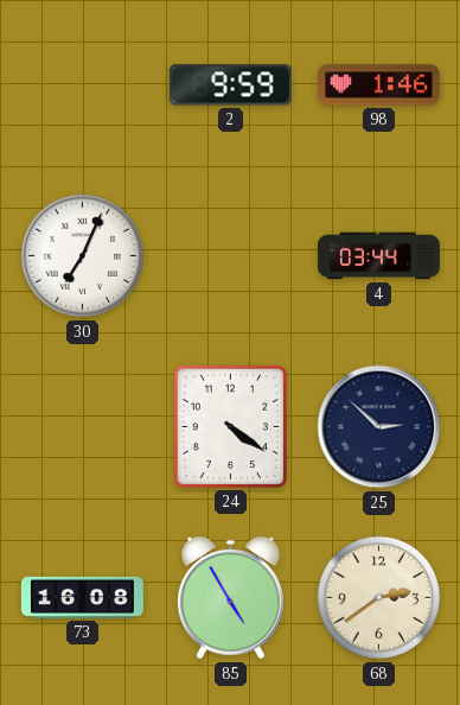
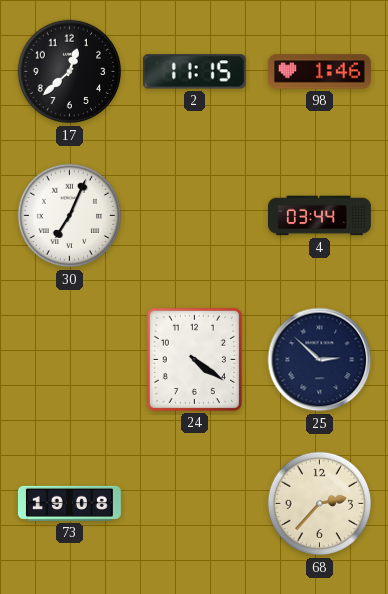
17: none -> 12:38
2: 9:59 -> 11:15
73: 16:08 -> 19:08
85: 4:55 -> none
68: 2:39 -> 2:37
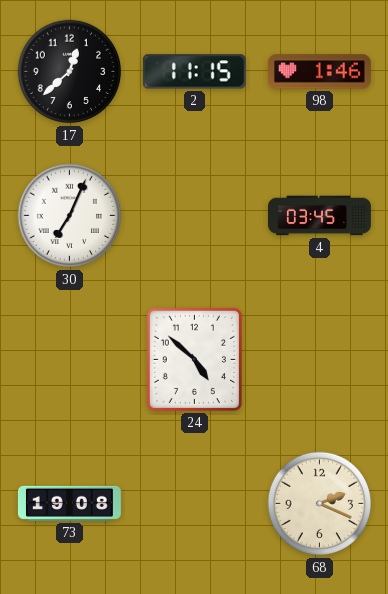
4: 03:44 -> 03:45
24: 4:21 -> 4:52
25: 2:52 -> none
68: 2:37 -> 2:19
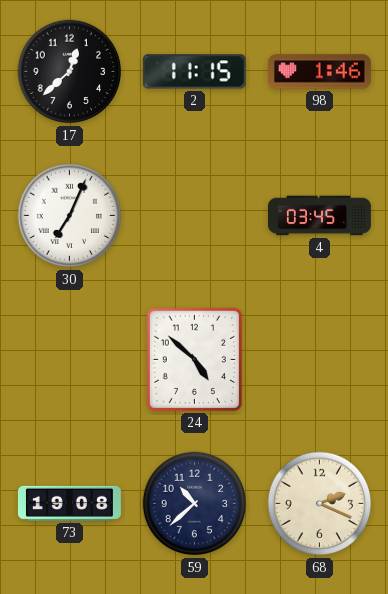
59: none -> 10:38
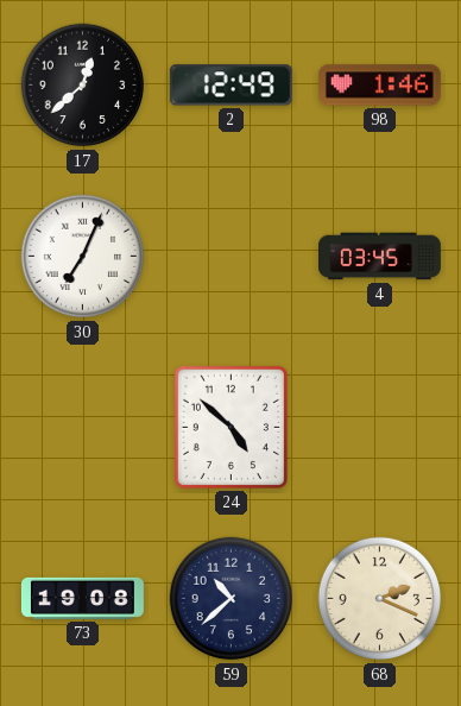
2: 11:15 -> 12:49
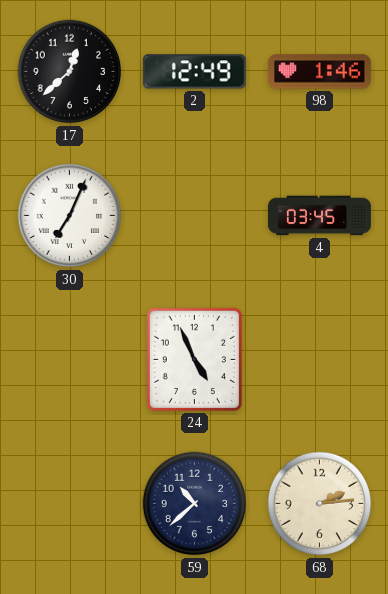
24: 4:52 -> 4:56
73: 19:08 -> none
68: 2:19 -> 2:14
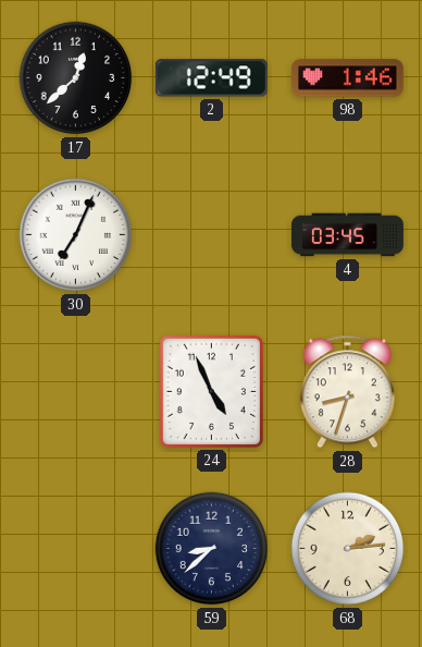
28: none -> 8:33
59: 10:38 -> 8:38
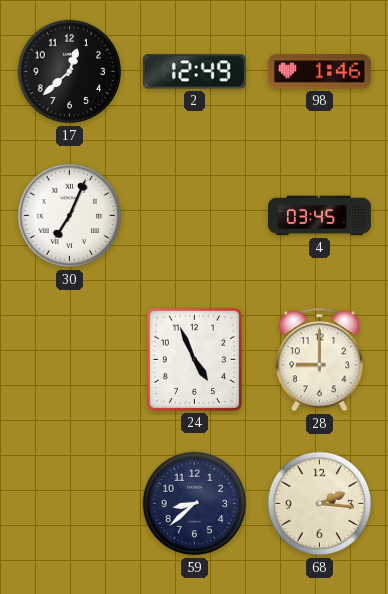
28: 8:33 -> 9:00
68: 2:14 -> 2:16
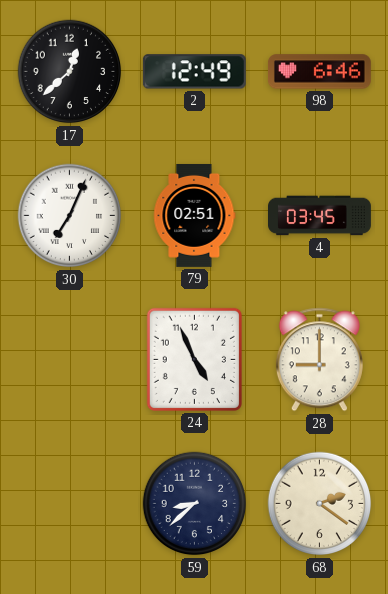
98: 1:46 -> 6:46
79: none -> 02:51
68: 2:16 -> 2:21
